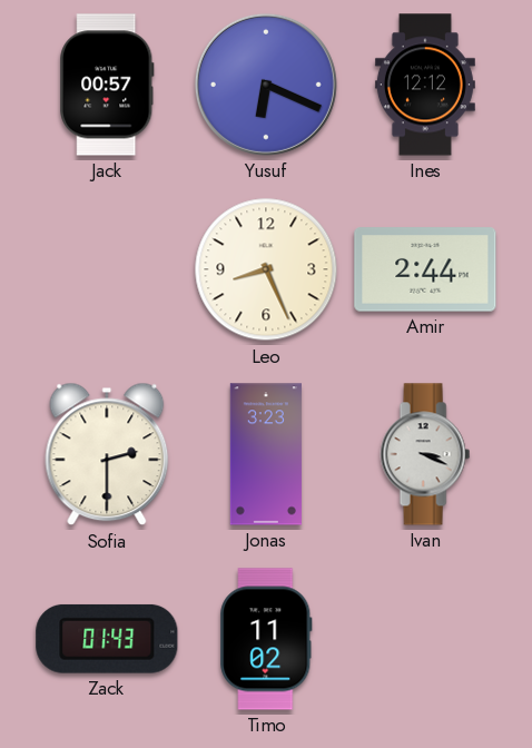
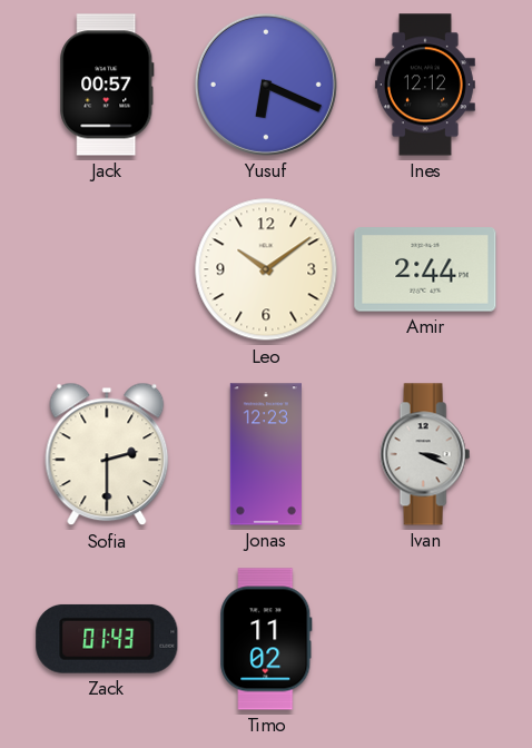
Leo: 8:26 -> 10:09
Jonas: 3:23 -> 12:23
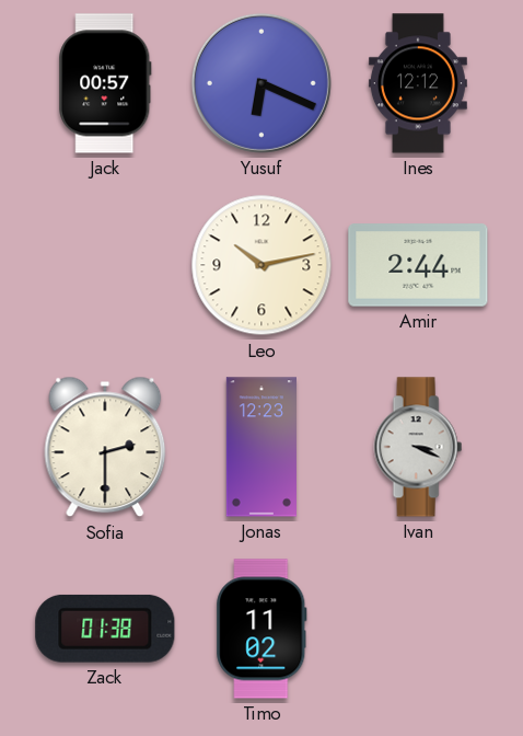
Leo: 10:09 -> 10:13
Zack: 01:43 -> 01:38
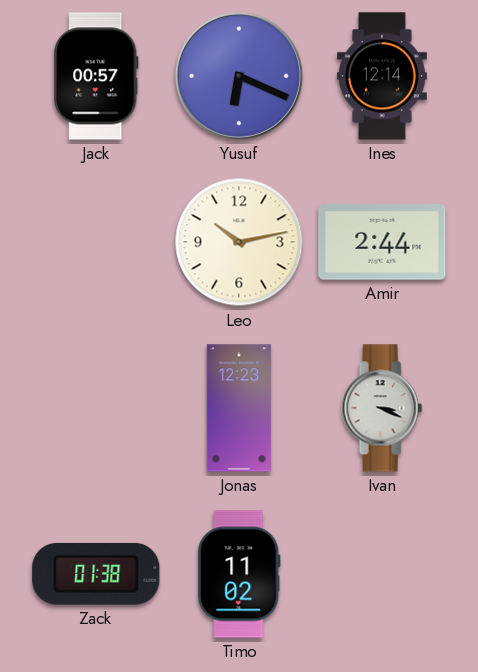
Ines: 12:12 -> 12:14
Sofia: 2:30 -> none
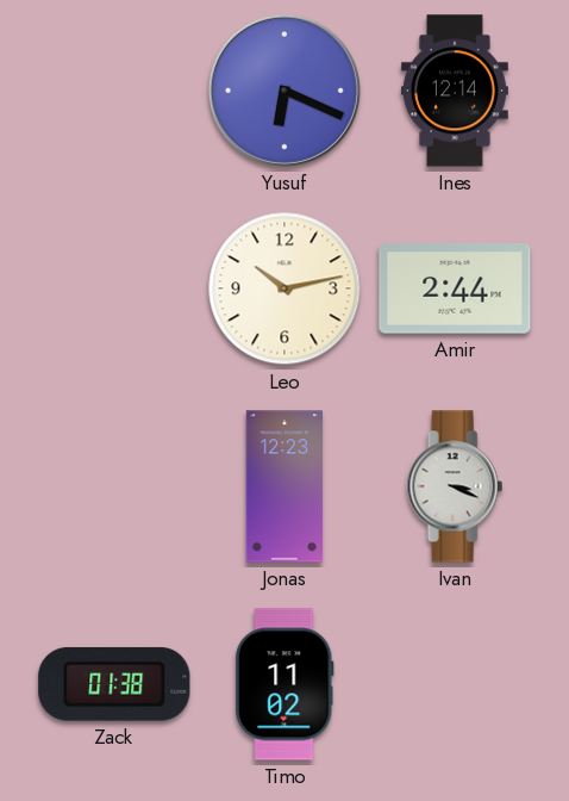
Jack: 00:57 -> none
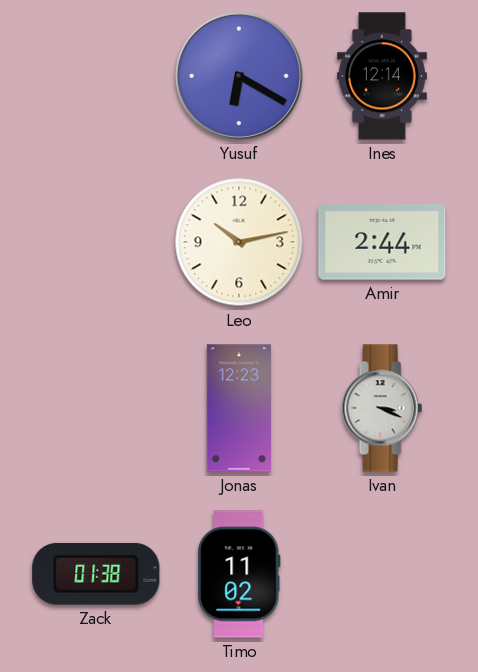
Yusuf: 6:19 -> 6:20
